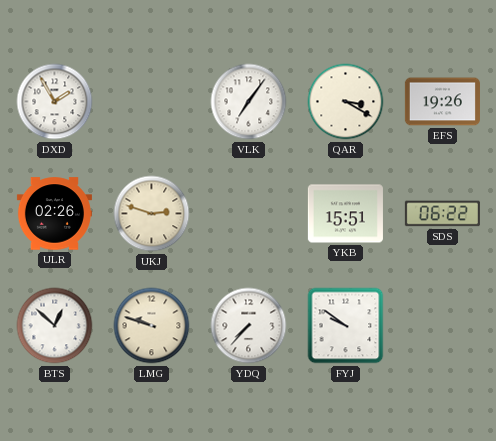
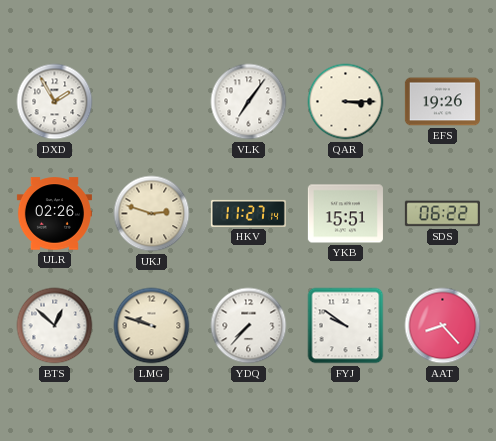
QAR: 3:20 -> 3:15
HKV: none -> 11:27
AAT: none -> 8:23
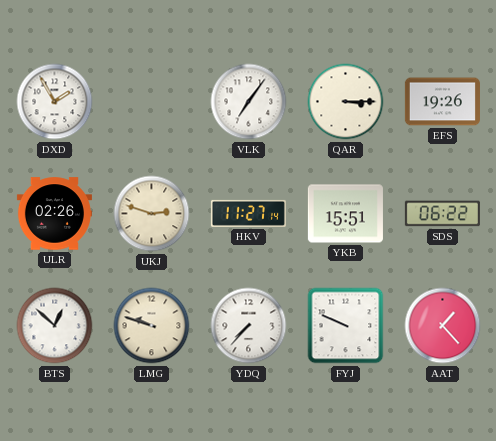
FYJ: 9:51 -> 9:49
AAT: 8:23 -> 1:23
